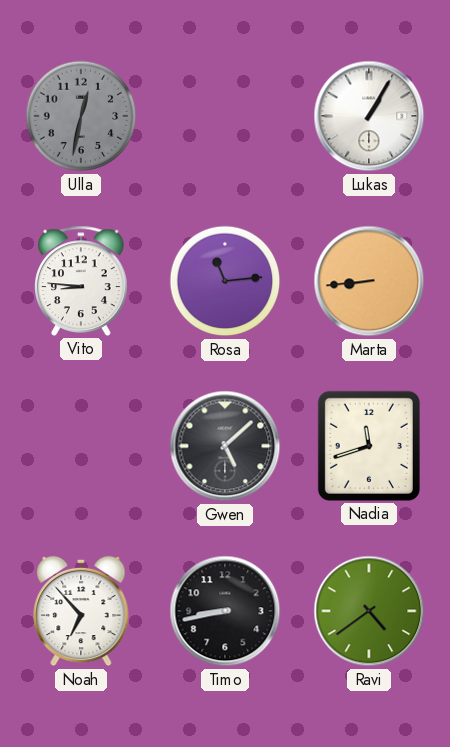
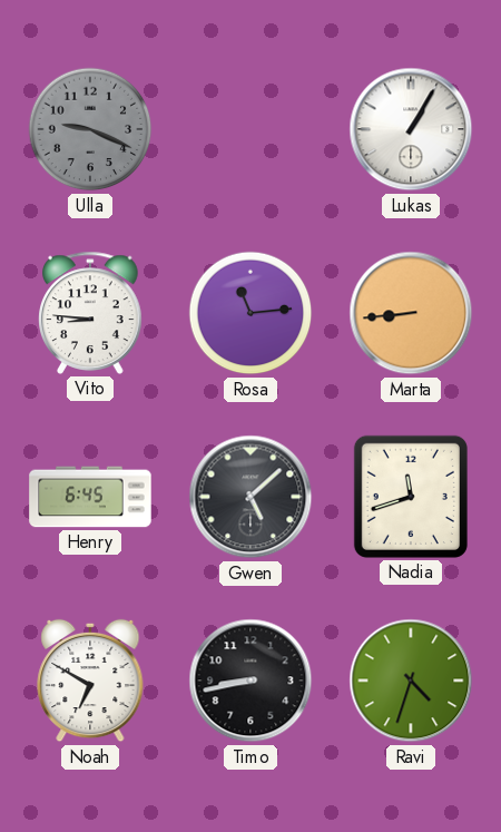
Ulla: 12:32 -> 9:19
Henry: none -> 6:45
Noah: 6:53 -> 6:50
Ravi: 4:39 -> 4:33
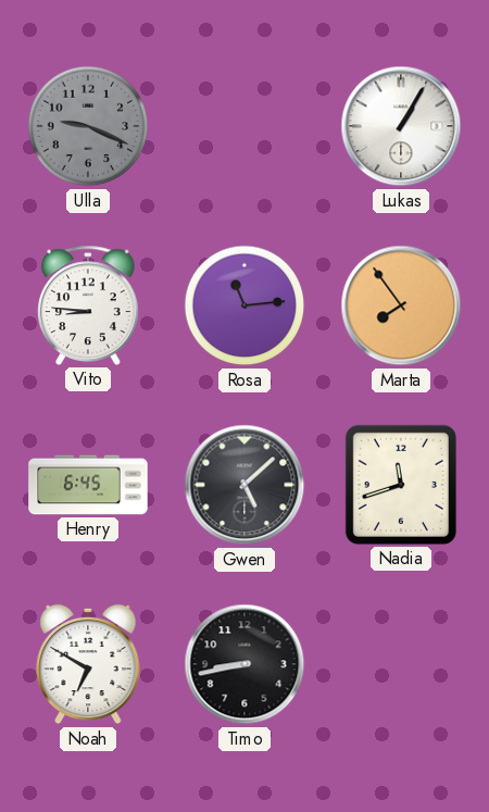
Marta: 8:44 -> 7:54
Ravi: 4:33 -> none
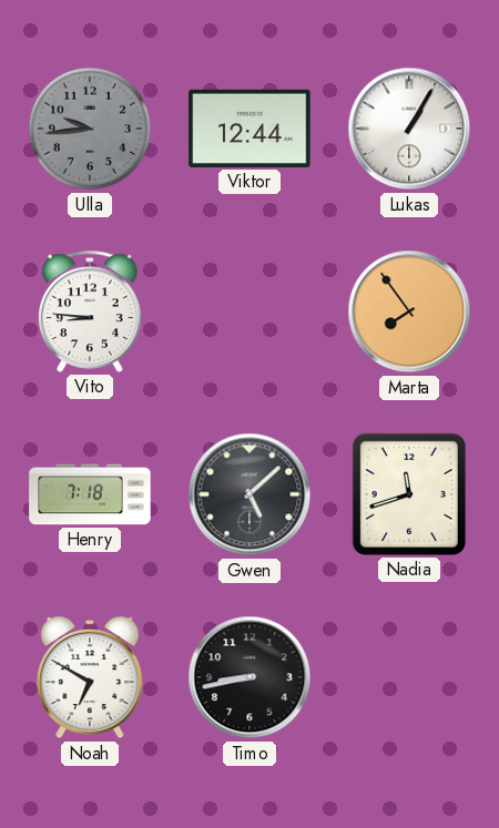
Ulla: 9:19 -> 9:44
Viktor: none -> 12:44
Rosa: 11:14 -> none
Henry: 6:45 -> 7:18
